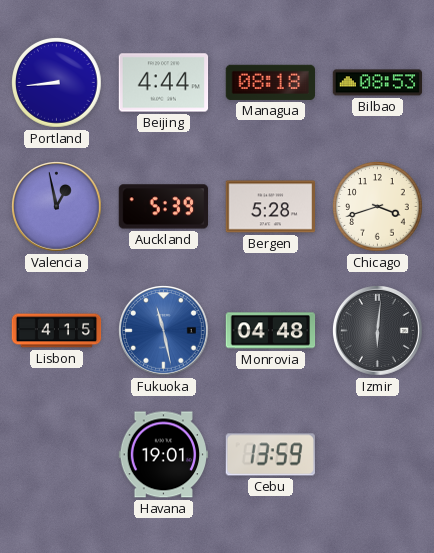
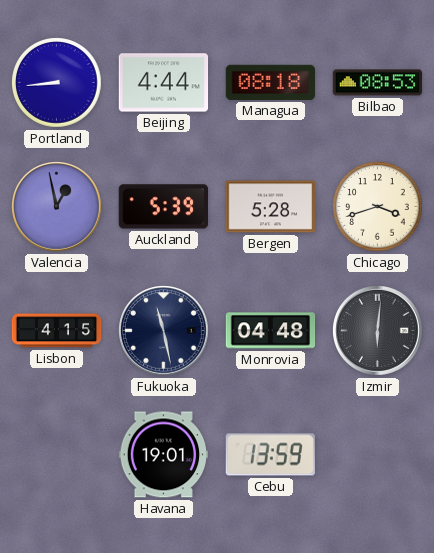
Fukuoka dial: blue -> navy
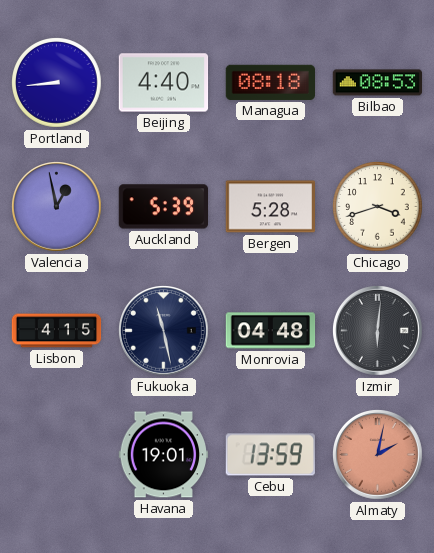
Beijing: 4:44 -> 4:40
Almaty: none -> 2:02
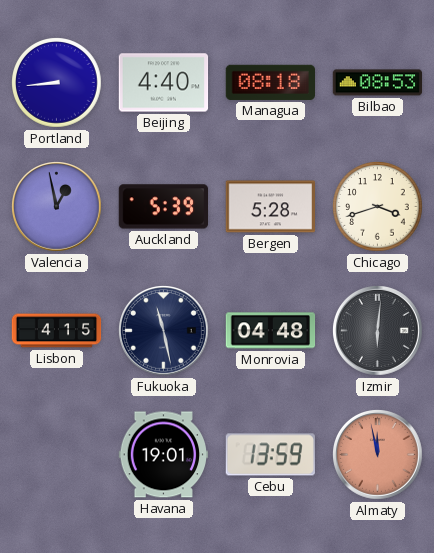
Almaty: 2:02 -> 11:58
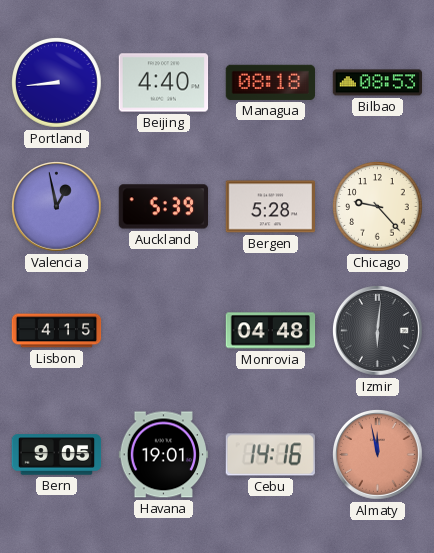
Chicago: 3:42 -> 9:23
Fukuoka: 11:28 -> none
Bern: none -> 9:05
Cebu: 13:59 -> 14:16
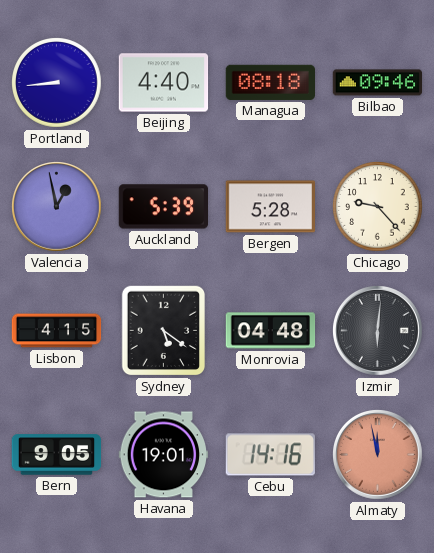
Bilbao: 08:53 -> 09:46
Sydney: none -> 5:21
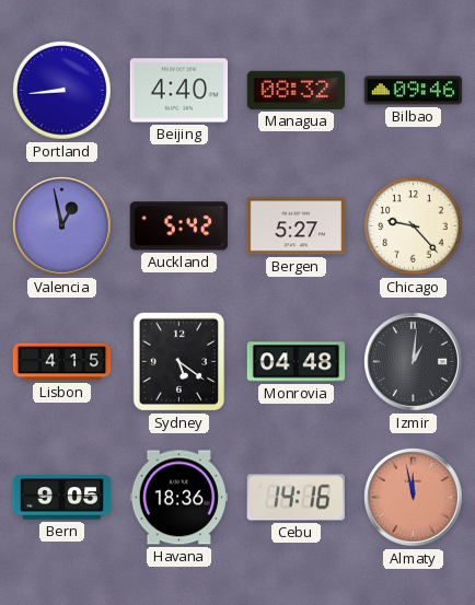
Managua: 08:18 -> 08:32
Auckland: 5:39 -> 5:42
Bergen: 5:28 -> 5:27
Izmir: 6:01 -> 1:01
Havana: 19:01 -> 18:36
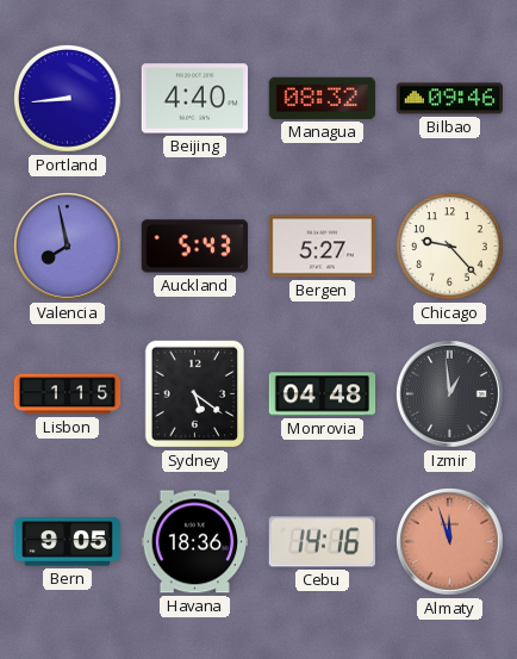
Valencia: 12:58 -> 7:58
Auckland: 5:42 -> 5:43
Lisbon: 4:15 -> 1:15
Izmir: 1:01 -> 12:59
Almaty: 11:58 -> 11:57
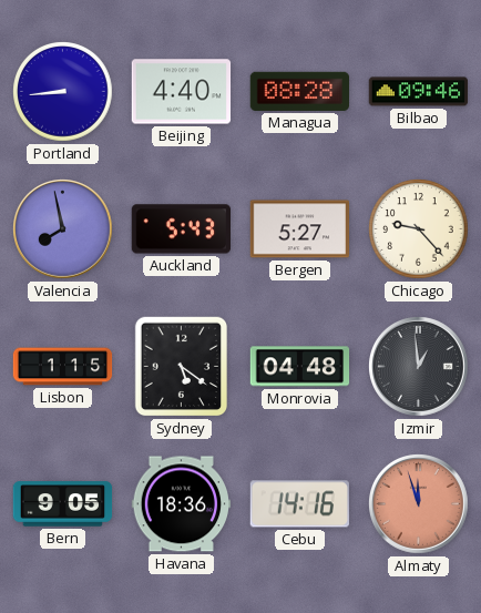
Managua: 08:32 -> 08:28
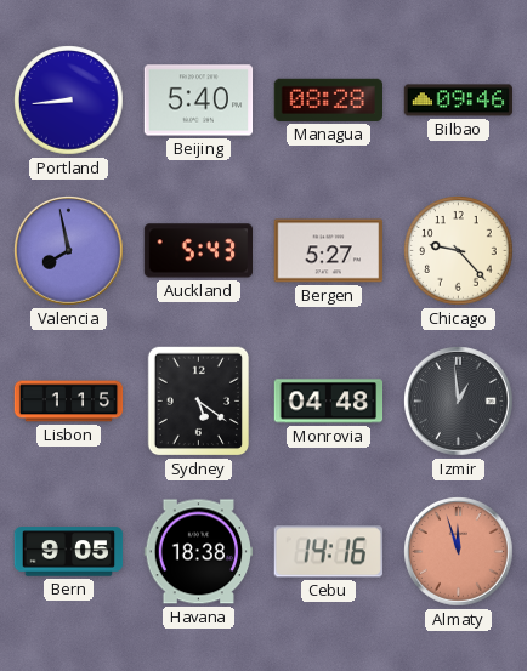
Beijing: 4:40 -> 5:40
Havana: 18:36 -> 18:38
